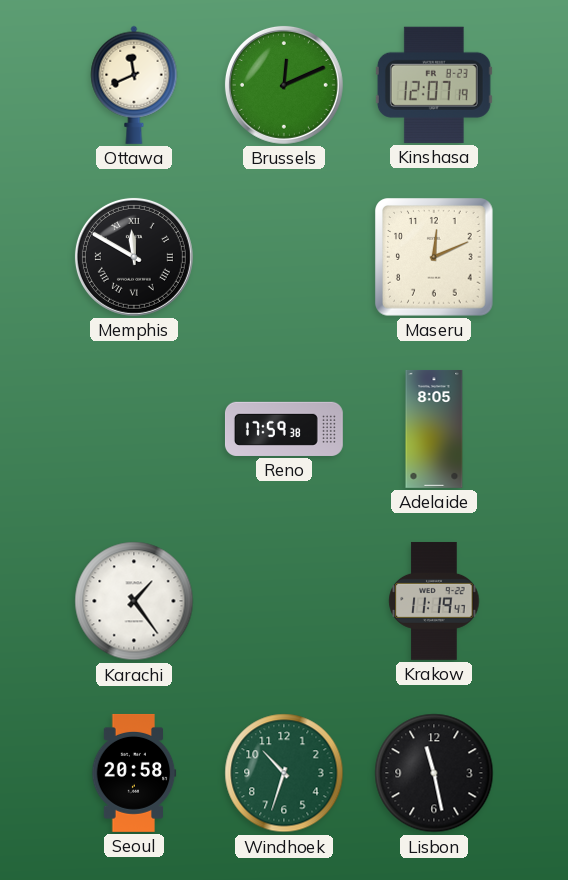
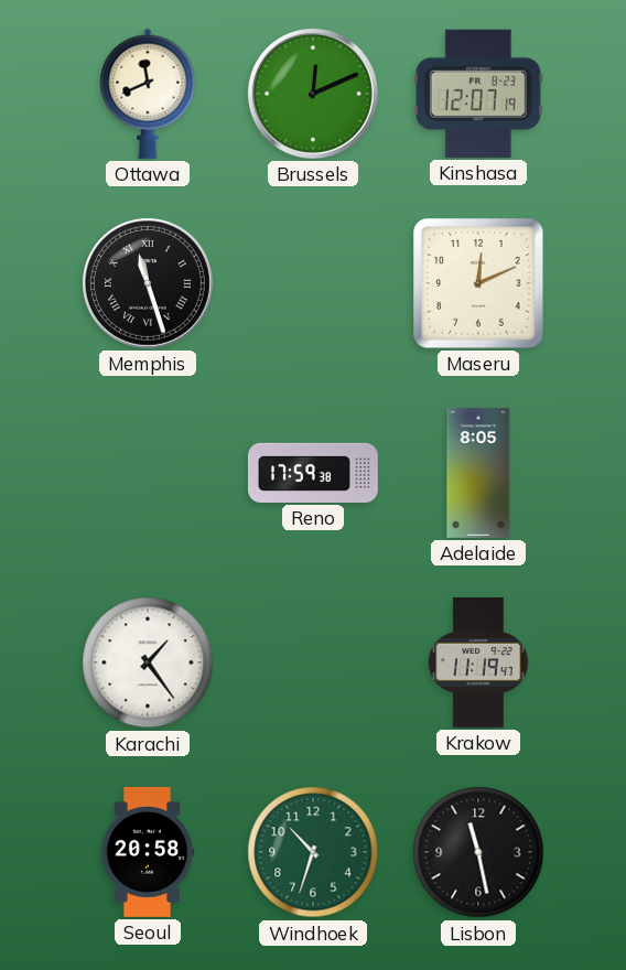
Memphis: 11:50 -> 11:27
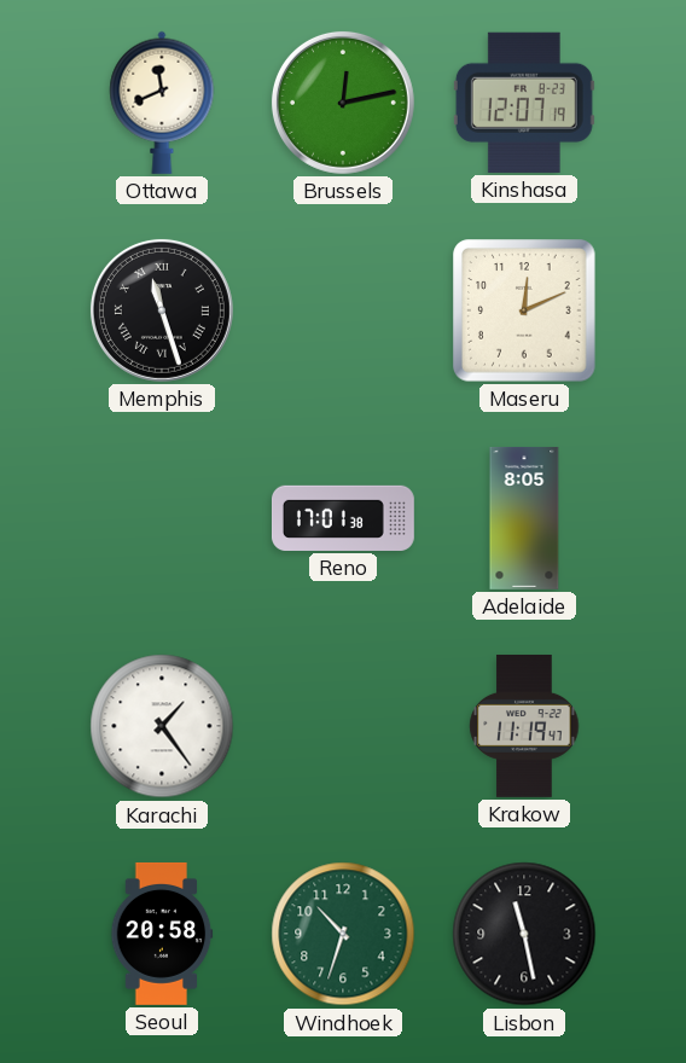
Brussels: 12:11 -> 12:13
Reno: 17:59 -> 17:01
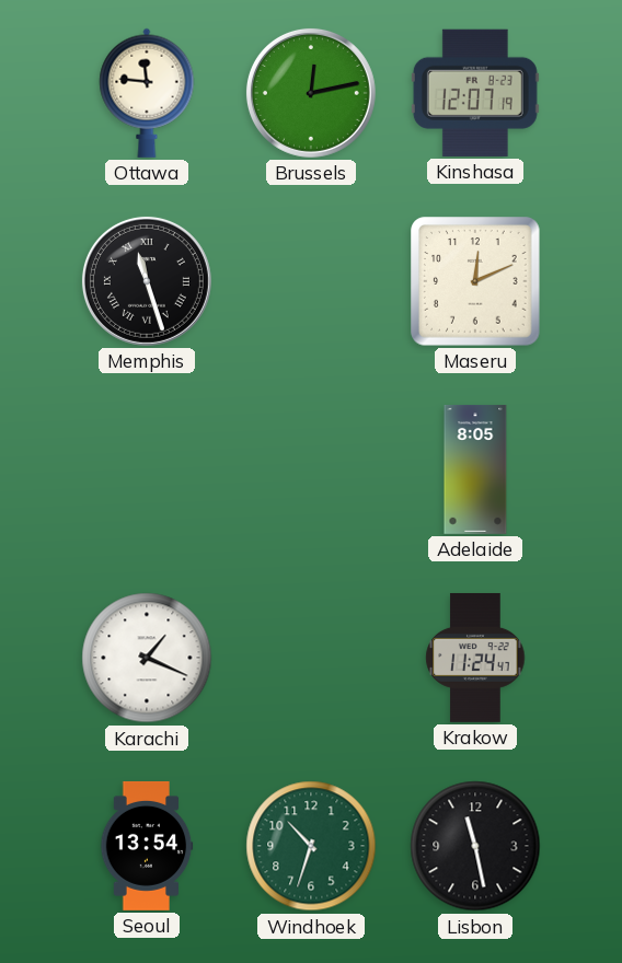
Ottawa: 11:41 -> 11:46
Reno: 17:01 -> none
Karachi: 1:24 -> 1:19
Krakow: 11:19 -> 11:24
Seoul: 20:58 -> 13:54
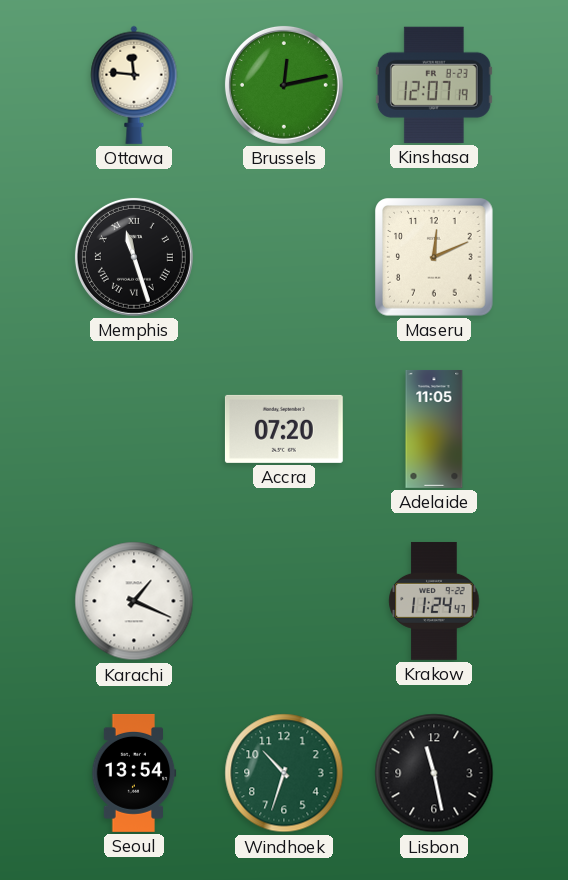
Accra: none -> 07:20
Adelaide: 8:05 -> 11:05
